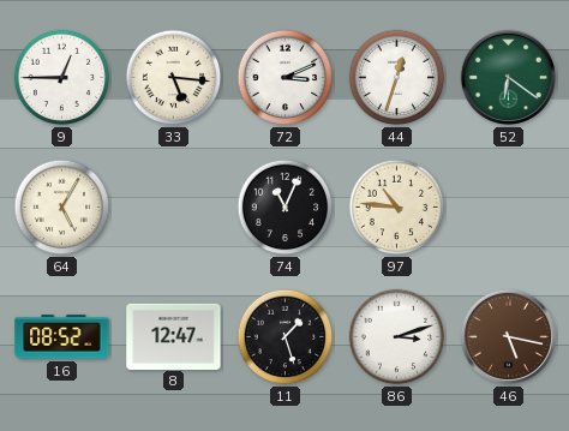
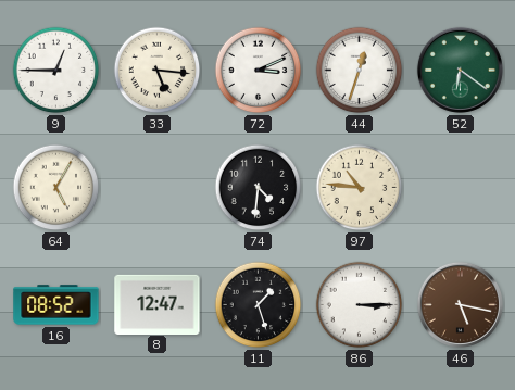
74: 11:04 -> 4:31
86: 3:12 -> 3:15
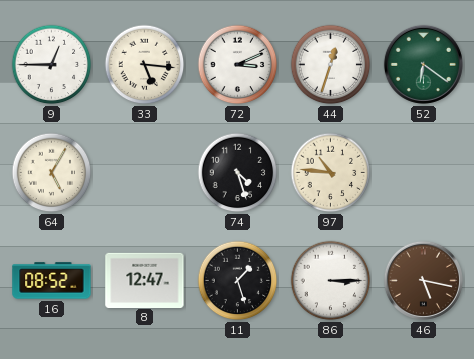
74: 4:31 -> 4:27
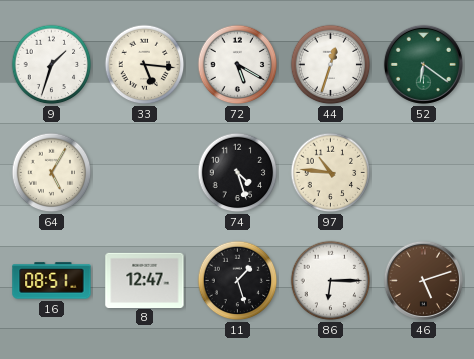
9: 12:45 -> 1:33
72: 3:11 -> 5:20
16: 08:52 -> 08:51
86: 3:15 -> 6:15
46: 5:17 -> 5:12
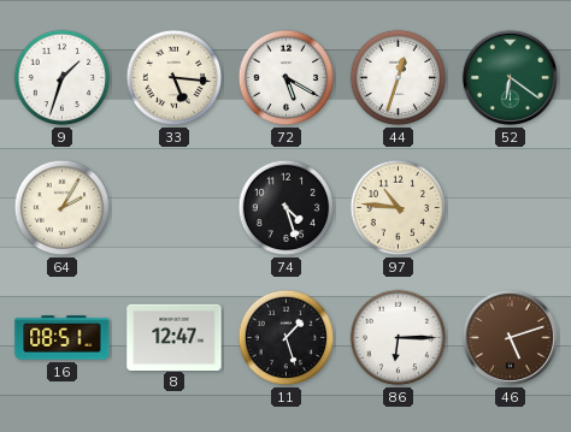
64: 5:05 -> 2:05
